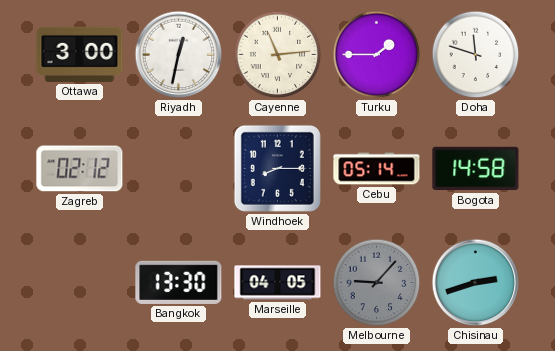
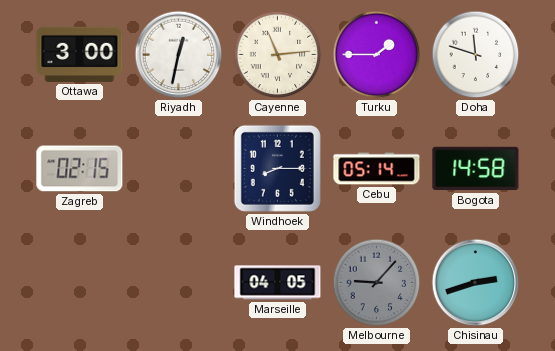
Zagreb: 02:12 -> 02:15
Bangkok: 13:30 -> none
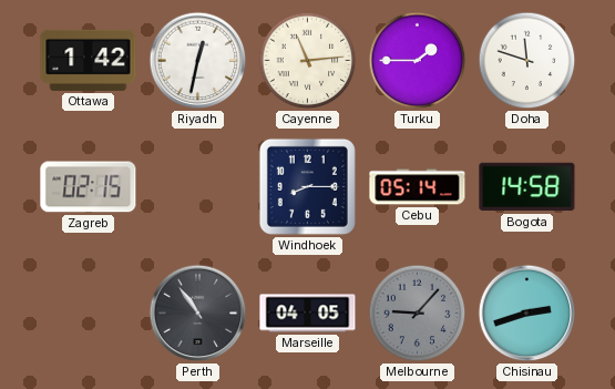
Ottawa: 3:00 -> 1:42
Perth: none -> 10:54
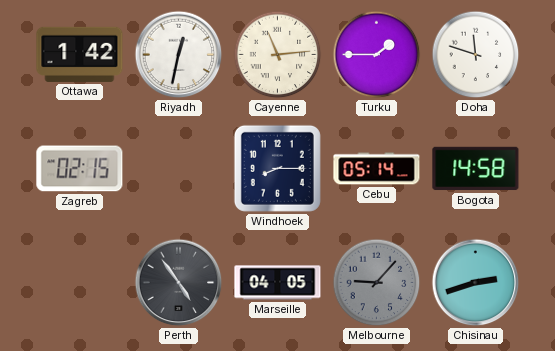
Perth: 10:54 -> 4:54
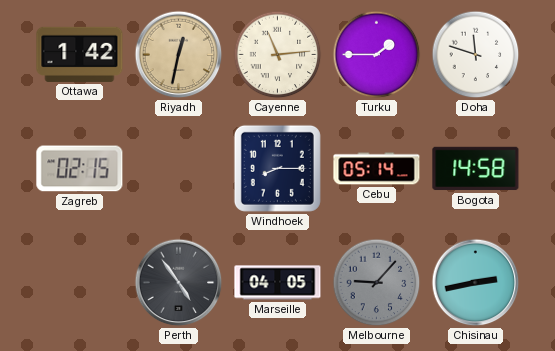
Riyadh dial: white -> champagne
Chisinau: 2:42 -> 2:43
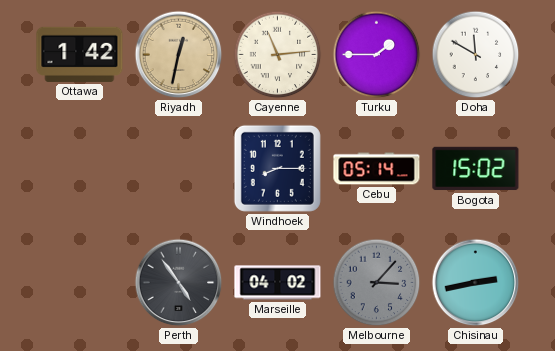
Doha: 11:48 -> 11:50
Zagreb: 02:15 -> none
Bogota: 14:58 -> 15:02
Marseille: 04:05 -> 04:02
Melbourne: 9:07 -> 3:07
